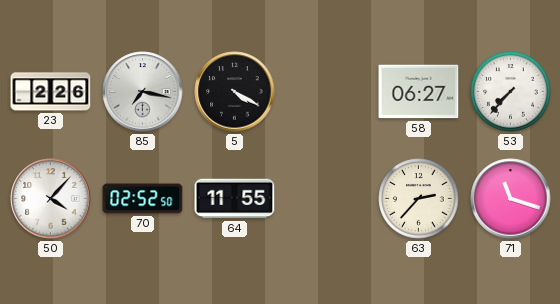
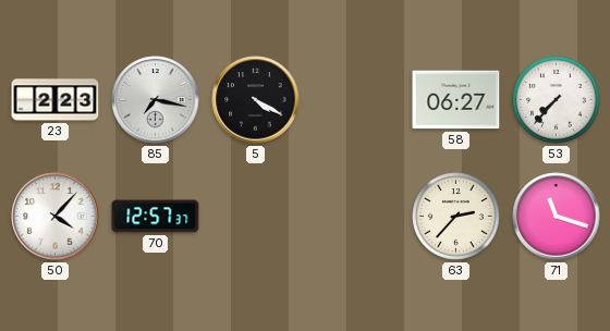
23: 2:26 -> 2:23
70: 02:52 -> 12:57
64: 11:55 -> none
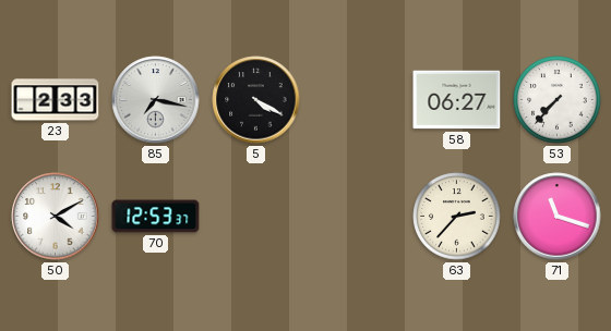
23: 2:23 -> 2:33
50: 4:07 -> 4:10
70: 12:57 -> 12:53
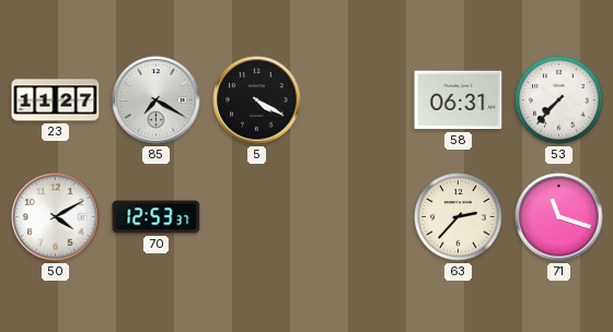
23: 2:33 -> 11:27
85: 7:17 -> 7:20
58: 06:27 -> 06:31
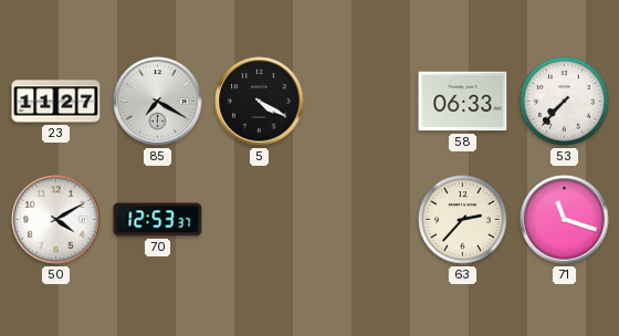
58: 06:31 -> 06:33
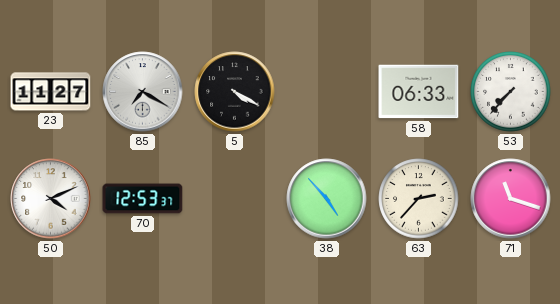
50: 4:10 -> 4:11
38: none -> 4:53
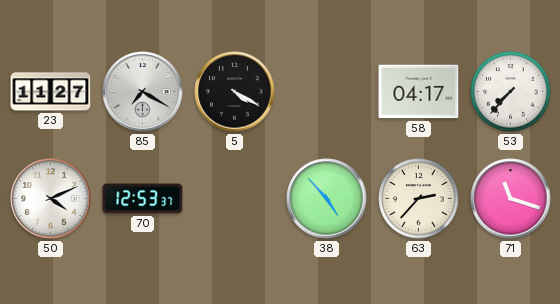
58: 06:33 -> 04:17
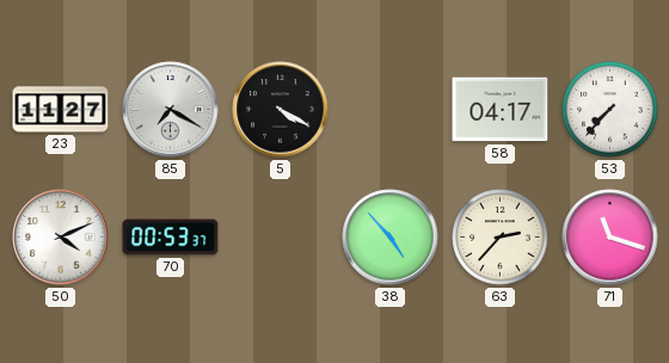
70: 12:53 -> 00:53
